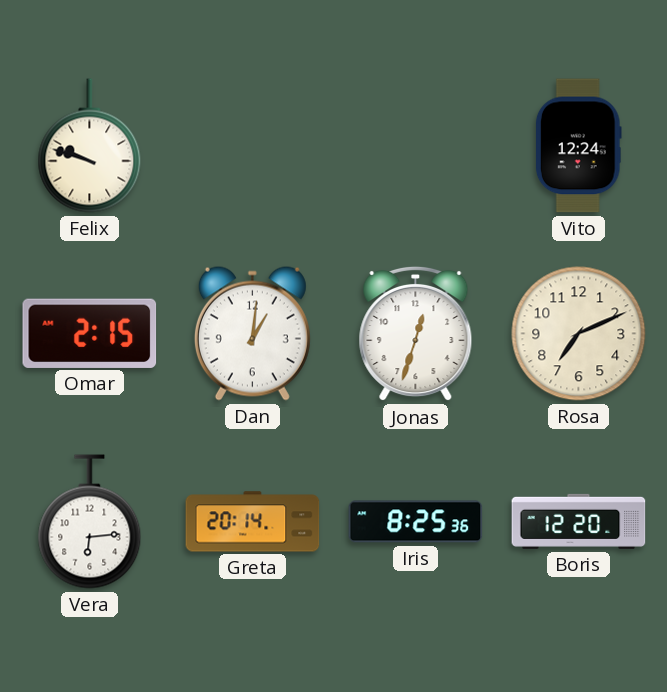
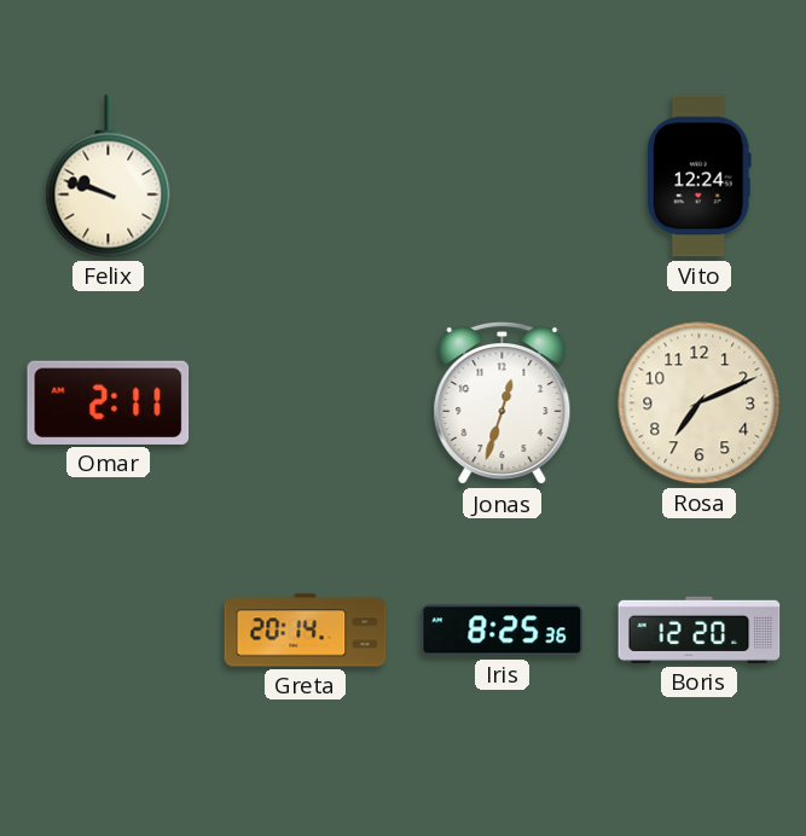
Omar: 2:15 -> 2:11
Dan: 1:01 -> none
Vera: 6:14 -> none
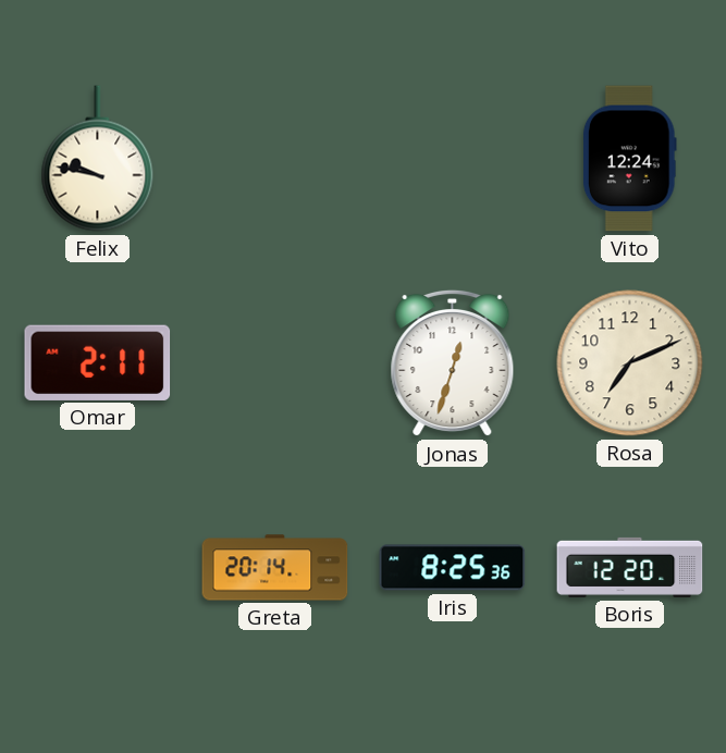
Felix: 9:48 -> 9:47
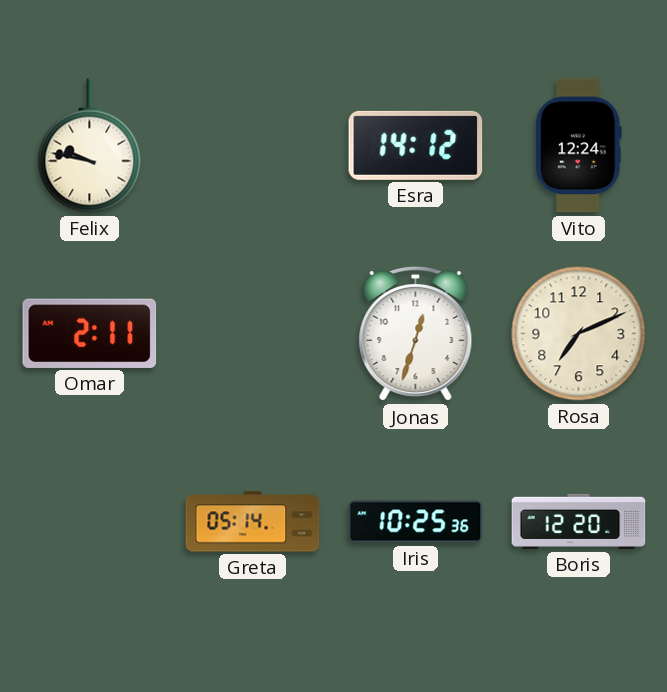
Esra: none -> 14:12
Greta: 20:14 -> 05:14
Iris: 8:25 -> 10:25
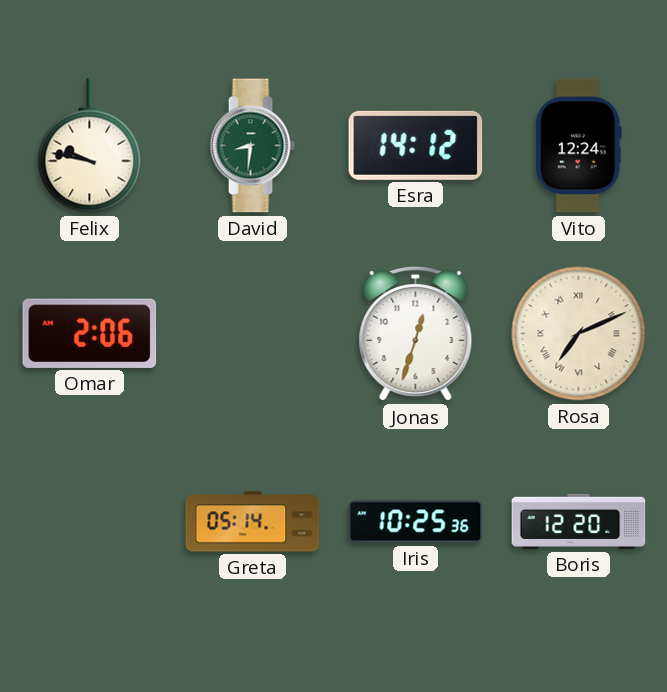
David: none -> 8:31
Omar: 2:11 -> 2:06
Rosa numerals: Arabic -> Roman
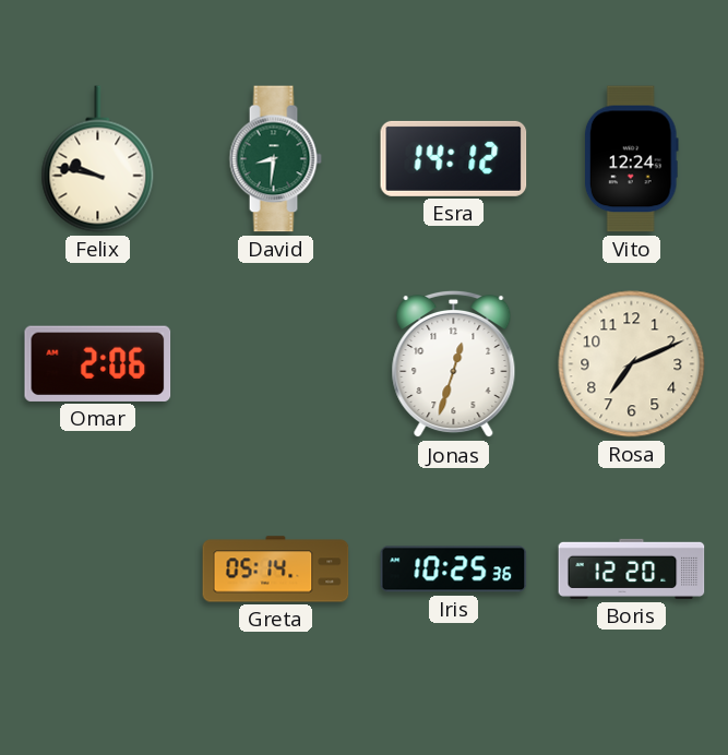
Rosa numerals: Roman -> Arabic
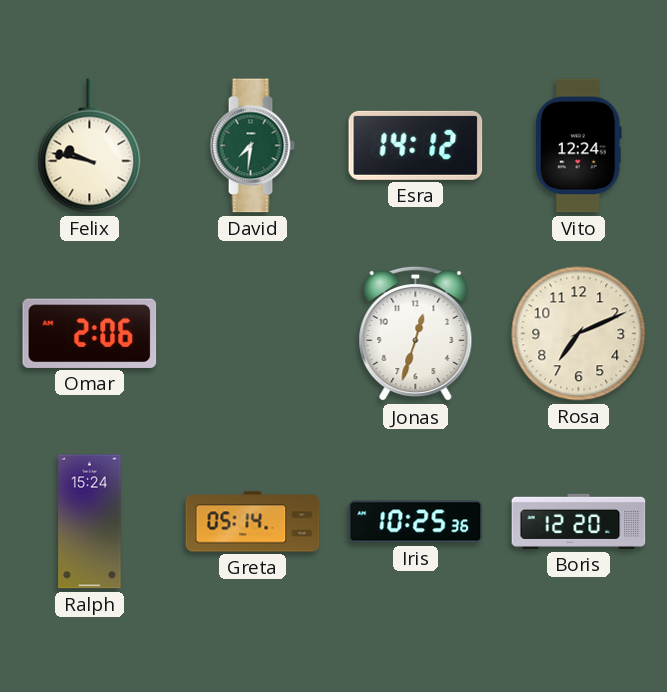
David: 8:31 -> 7:31
Ralph: none -> 15:24
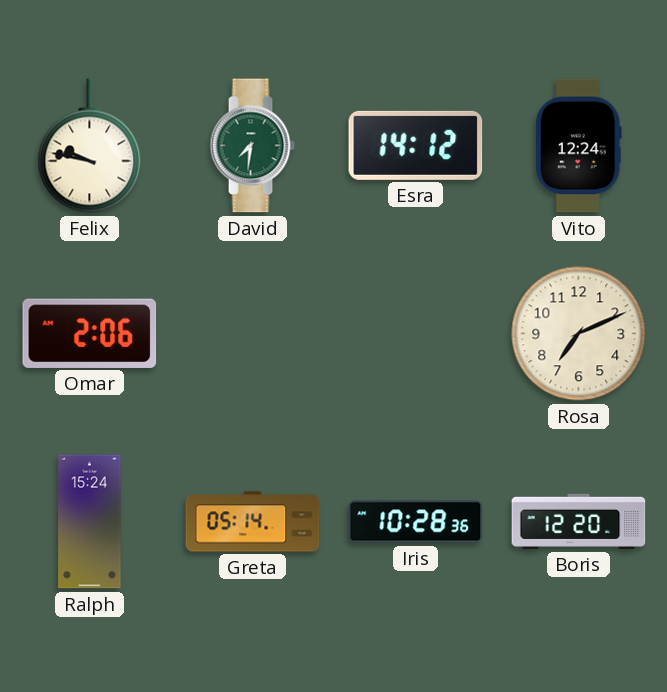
Jonas: 12:33 -> none
Iris: 10:25 -> 10:28
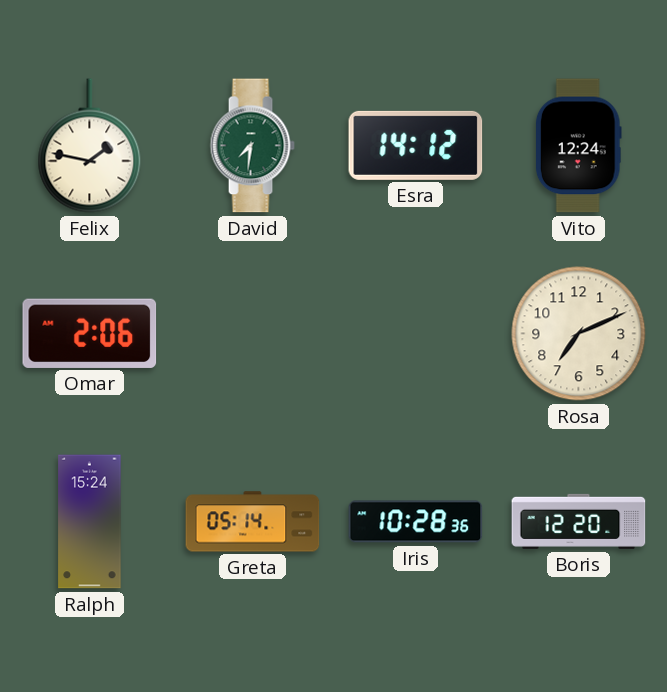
Felix: 9:47 -> 1:47
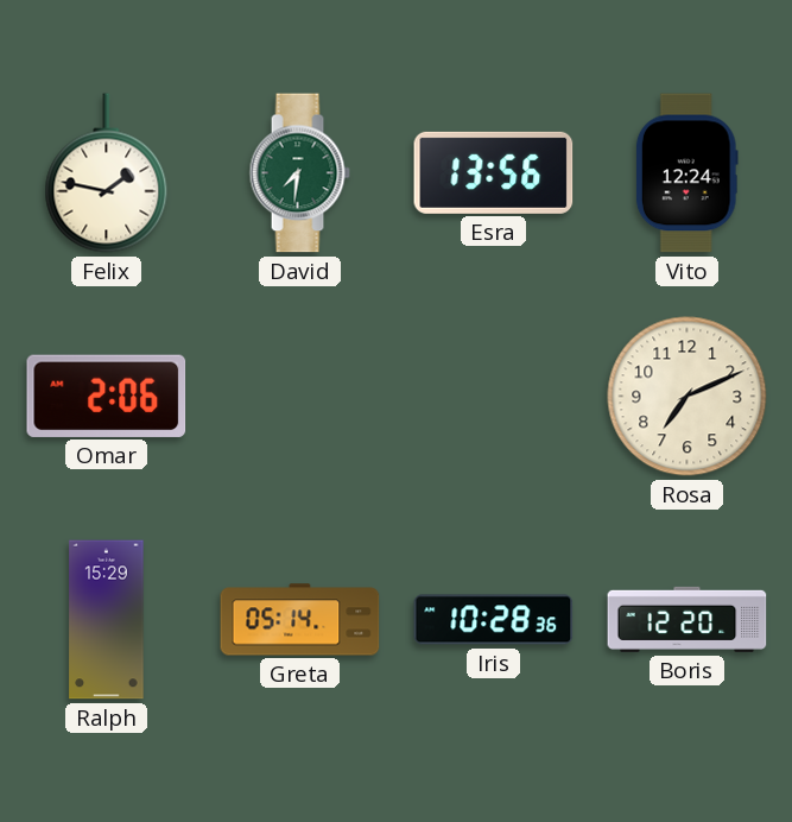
Esra: 14:12 -> 13:56
Ralph: 15:24 -> 15:29
